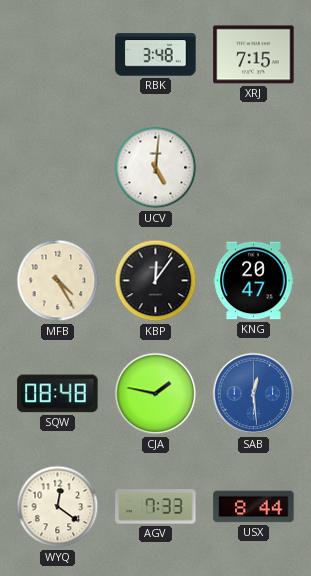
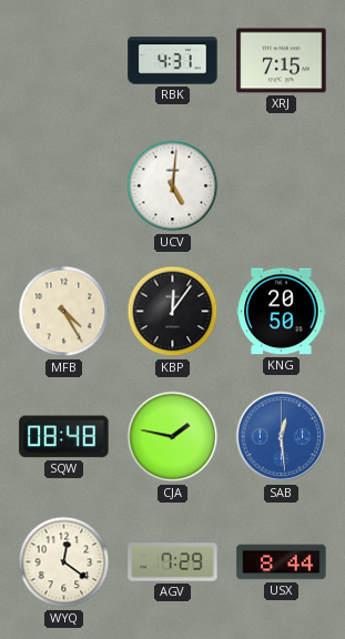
RBK: 3:48 -> 4:31
KNG: 20:47 -> 20:50
AGV: 7:33 -> 7:29
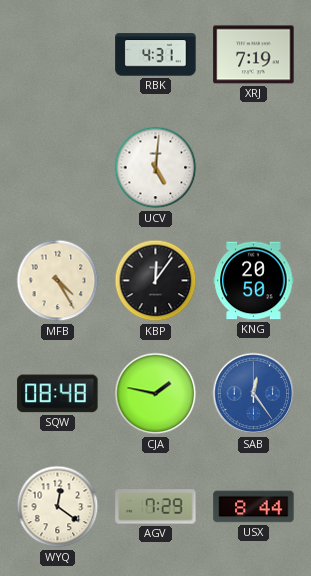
XRJ: 7:15 -> 7:19
SAB: 12:29 -> 12:24
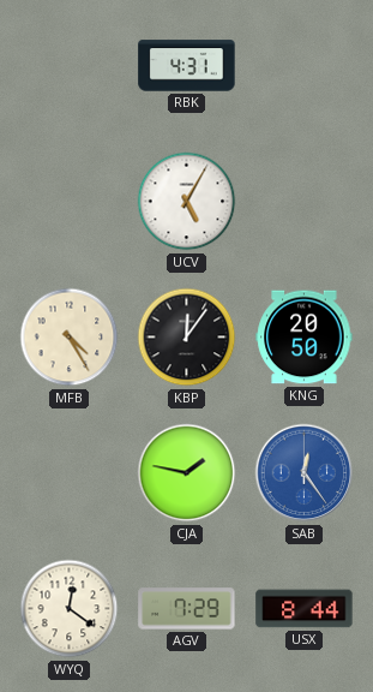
XRJ: 7:19 -> none
UCV: 5:01 -> 5:05
SQW: 08:48 -> none
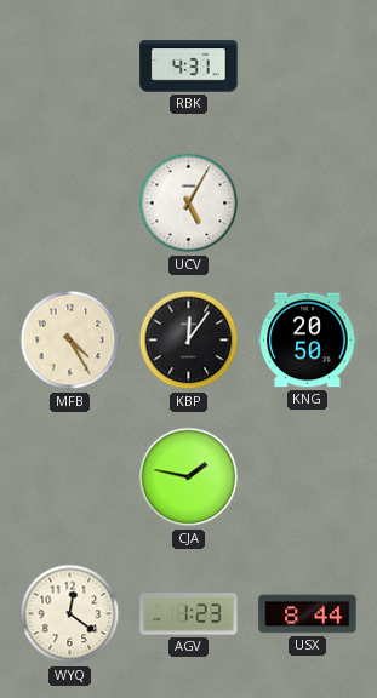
SAB: 12:24 -> none
AGV: 7:29 -> 1:23
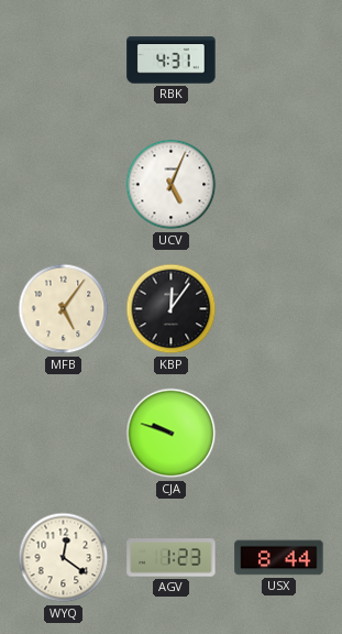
UCV: 5:05 -> 5:04
MFB: 4:25 -> 5:06
KNG: 20:50 -> none
CJA: 1:47 -> 9:48
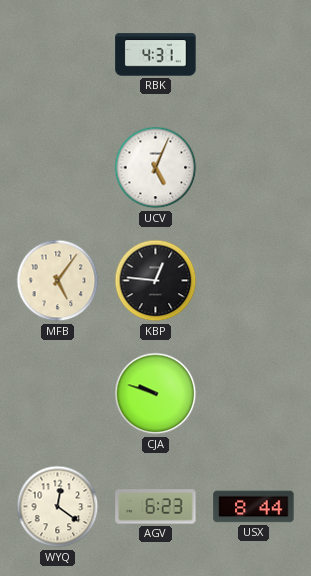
KBP: 12:06 -> 12:46
AGV: 1:23 -> 6:23
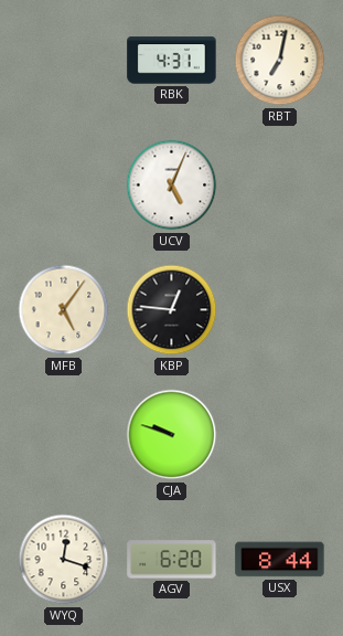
RBT: none -> 7:02
WYQ: 12:21 -> 12:18
AGV: 6:23 -> 6:20
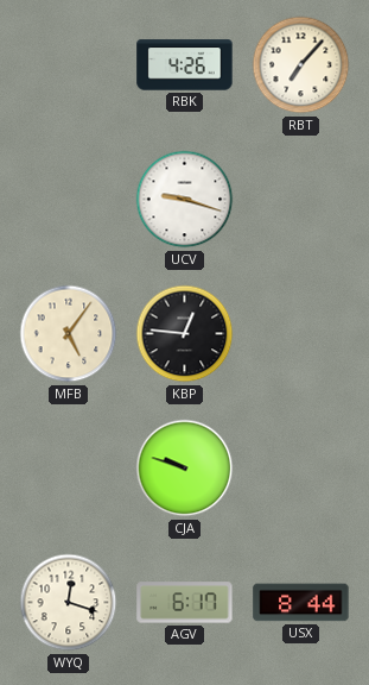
RBK: 4:31 -> 4:26
RBT: 7:02 -> 7:07
UCV: 5:04 -> 9:18
AGV: 6:20 -> 6:17
